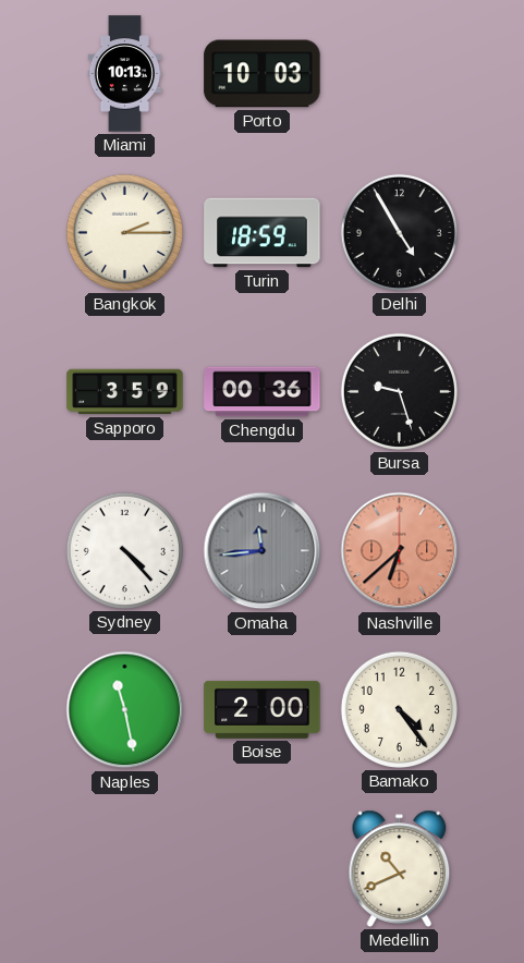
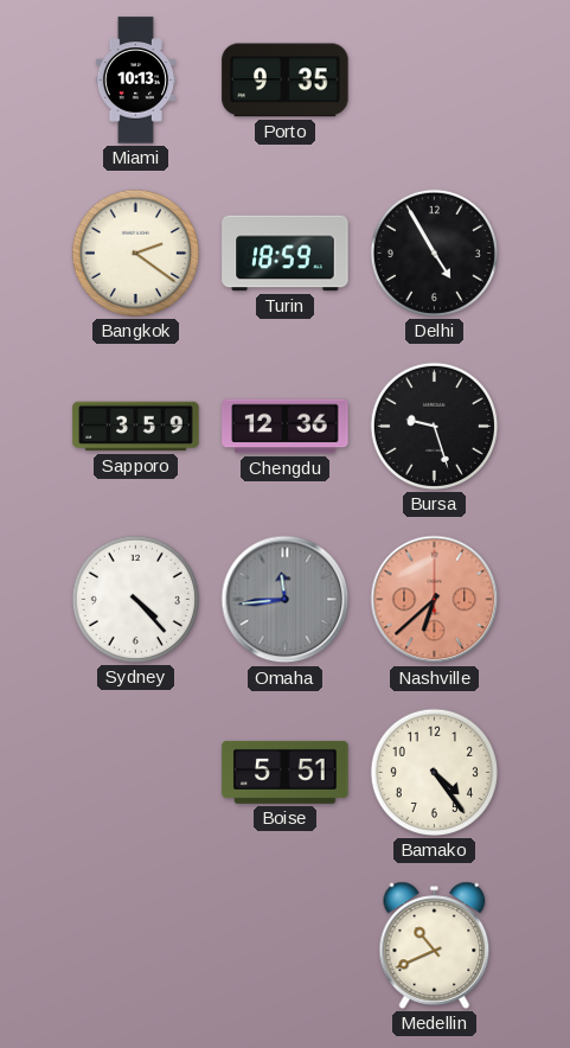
Porto: 10:03 -> 9:35
Bangkok: 2:15 -> 2:21
Chengdu: 00:36 -> 12:36
Naples: 11:28 -> none
Boise: 2:00 -> 5:51
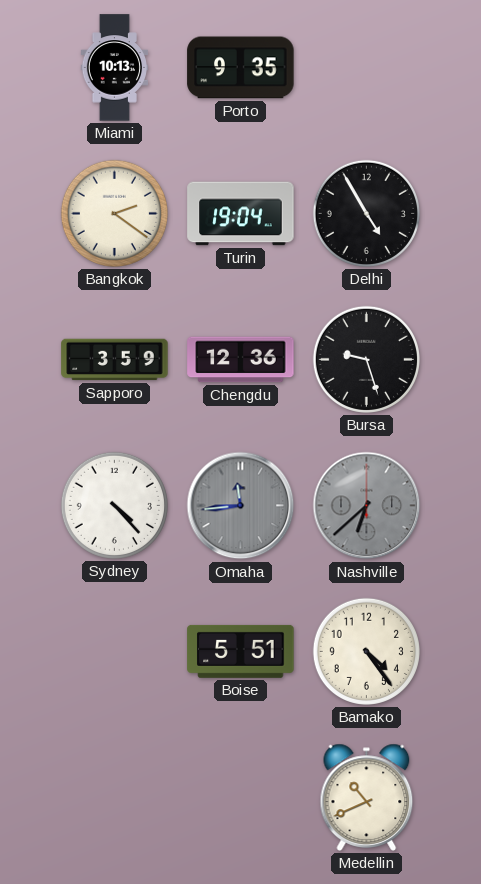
Turin: 18:59 -> 19:04
Nashville dial: salmon -> grey
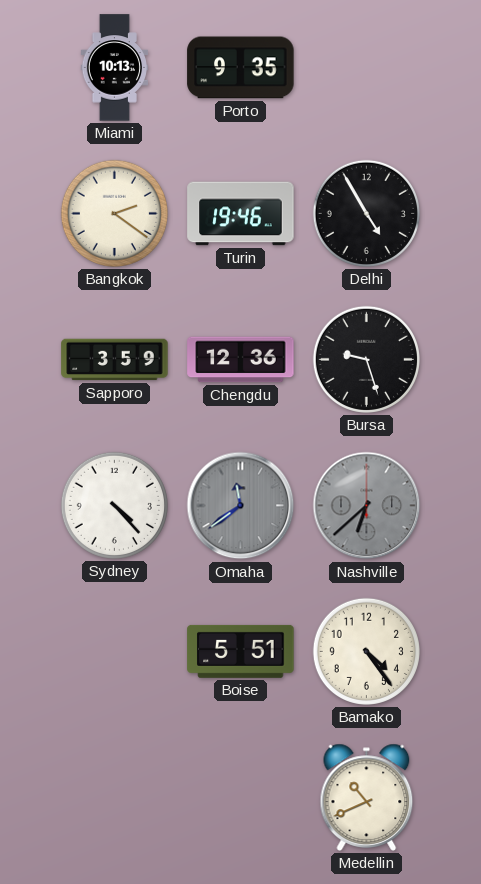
Turin: 19:04 -> 19:46
Omaha: 11:44 -> 11:39
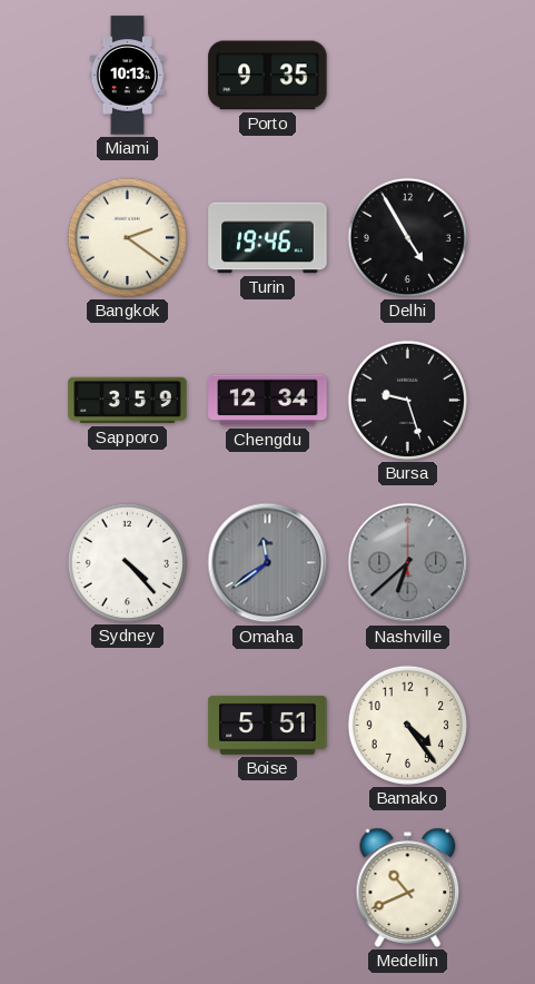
Chengdu: 12:36 -> 12:34
